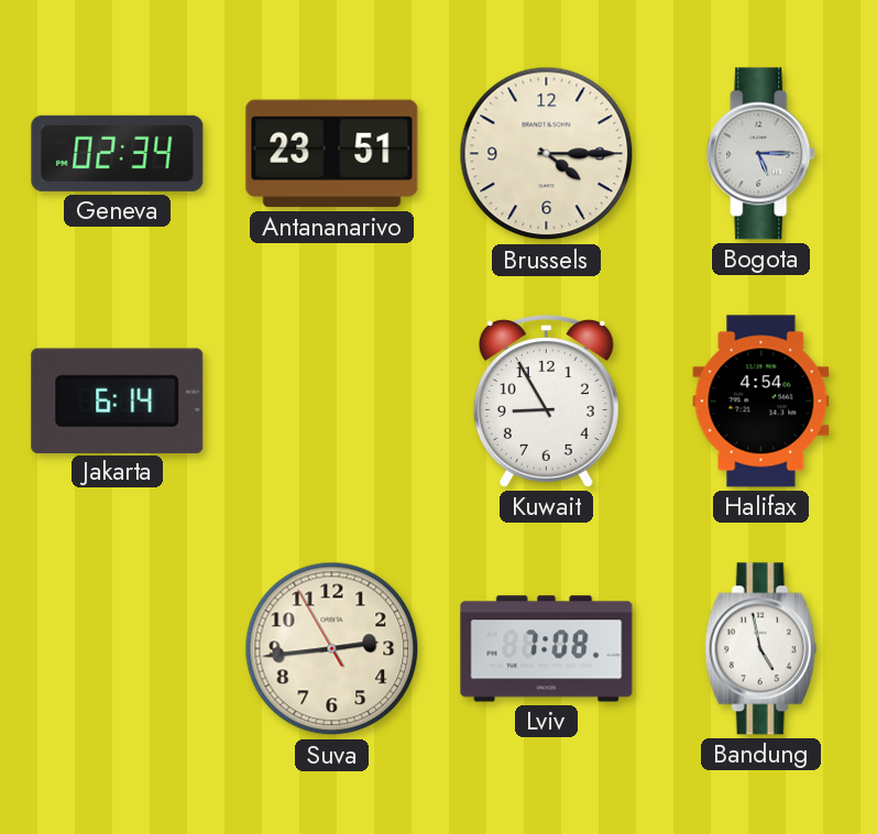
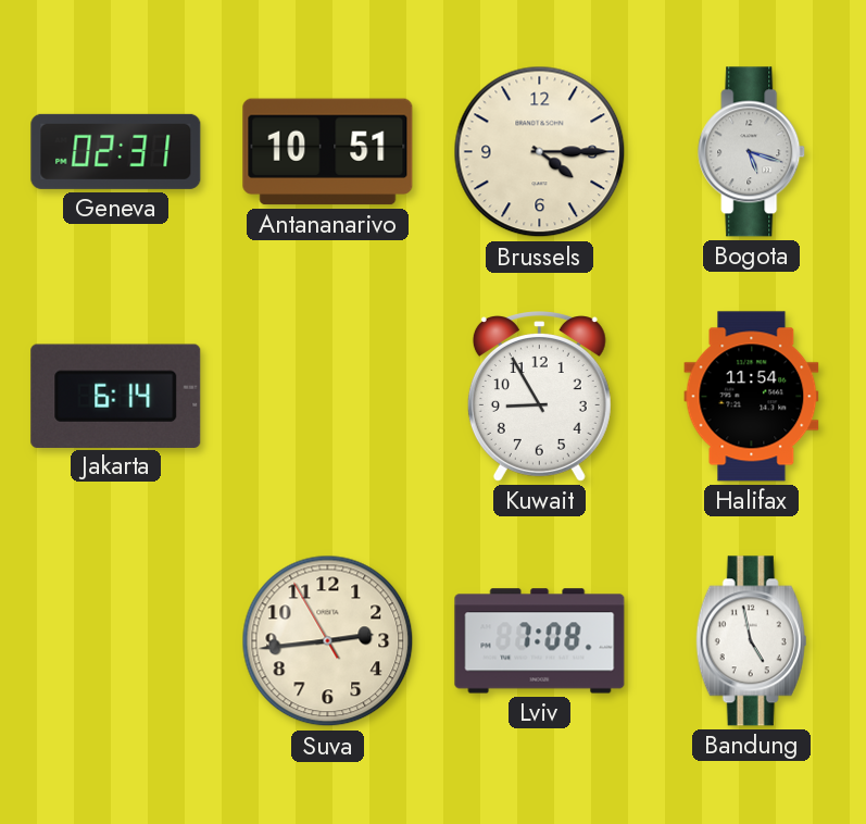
Geneva: 02:34 -> 02:31
Antananarivo: 23:51 -> 10:51
Bogota: 5:15 -> 5:18
Halifax: 4:54 -> 11:54
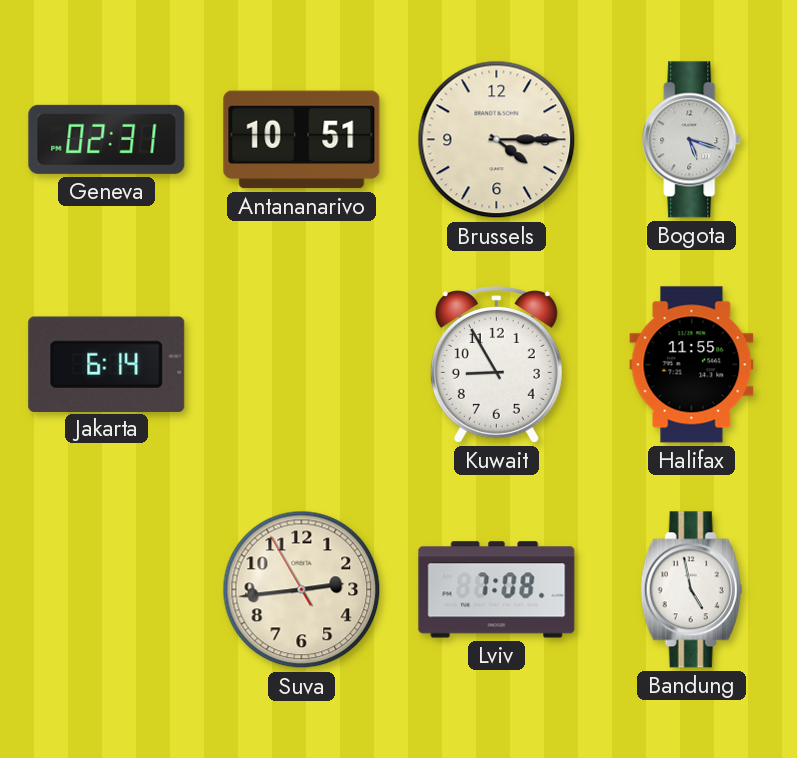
Halifax: 11:54 -> 11:55
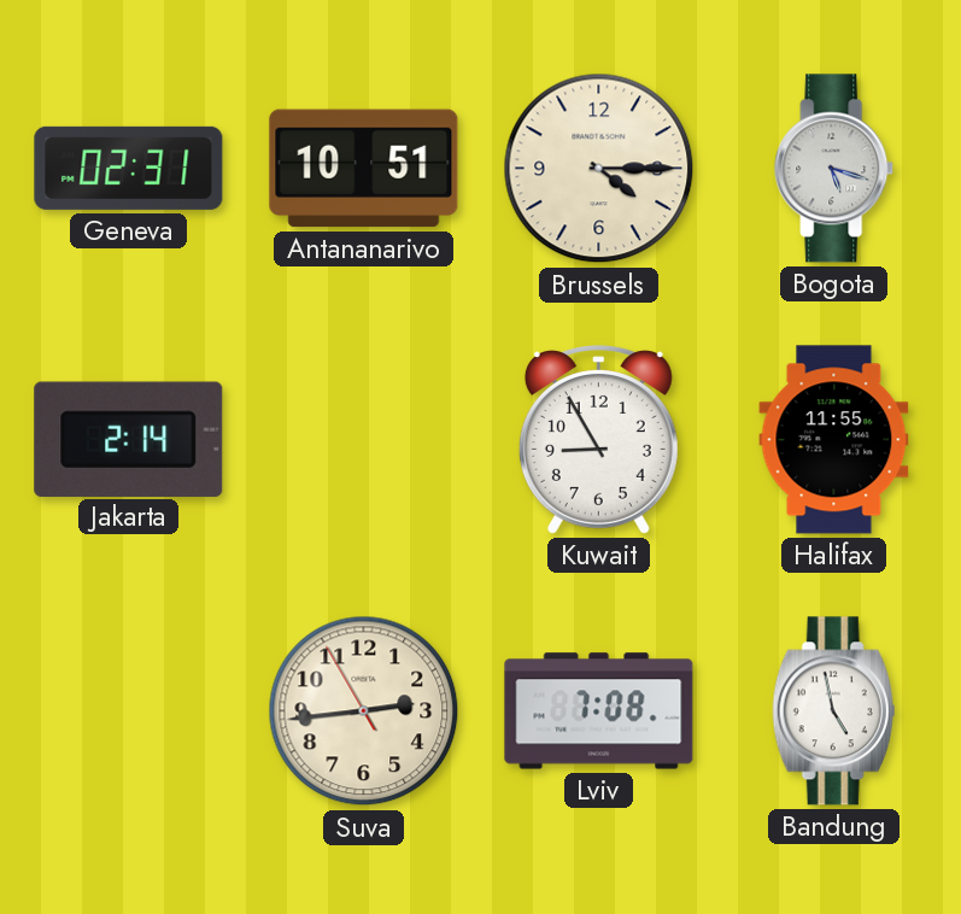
Jakarta: 6:14 -> 2:14
